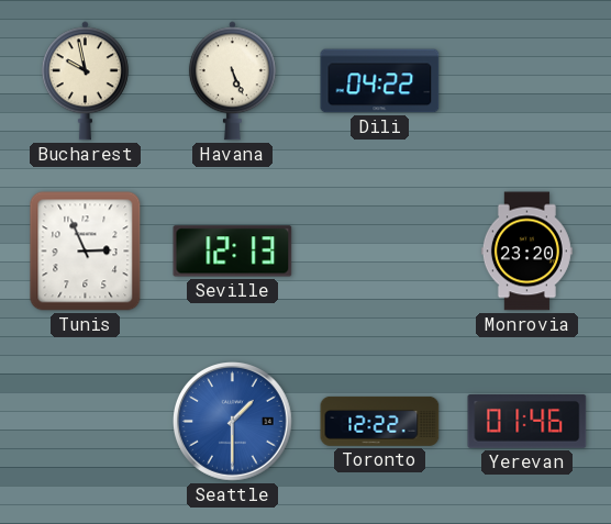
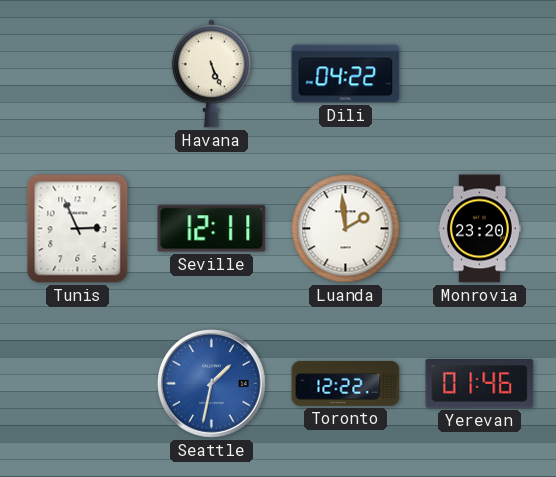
Bucharest: 9:58 -> none
Seville: 12:13 -> 12:11
Luanda: none -> 1:59
Seattle: 1:30 -> 1:32
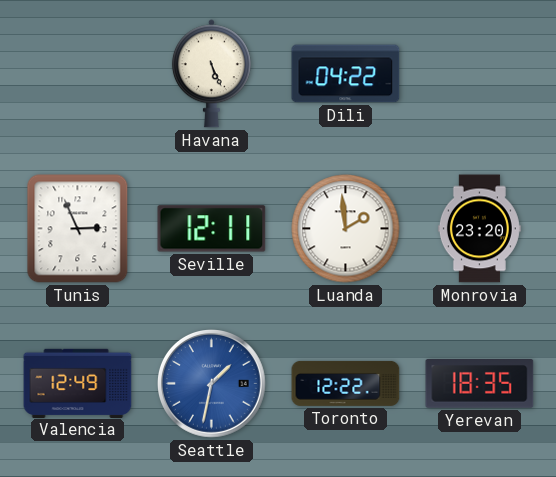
Valencia: none -> 12:49
Yerevan: 01:46 -> 18:35
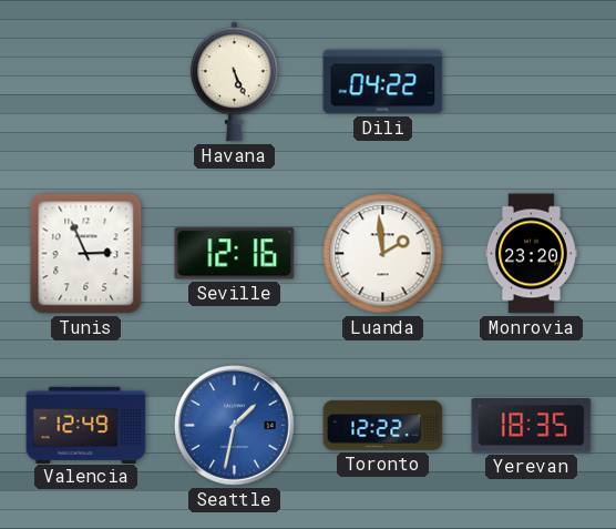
Seville: 12:11 -> 12:16
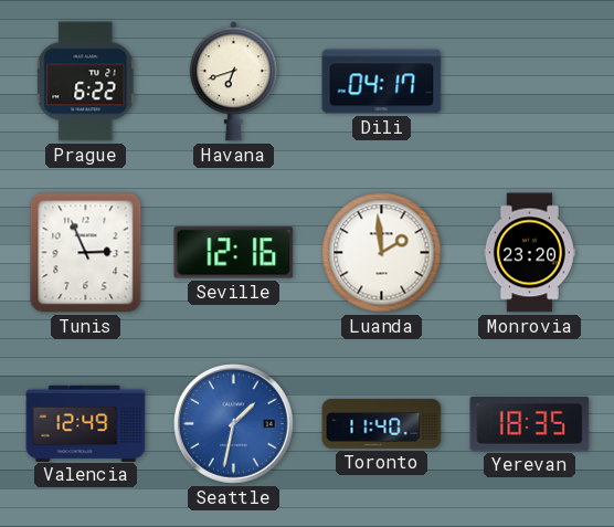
Prague: none -> 6:22
Havana: 5:26 -> 6:42
Dili: 04:22 -> 04:17
Toronto: 12:22 -> 11:40
